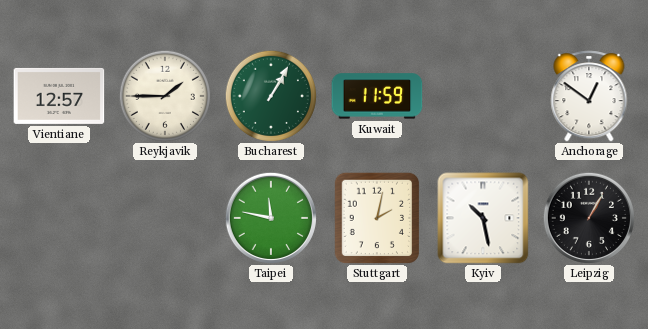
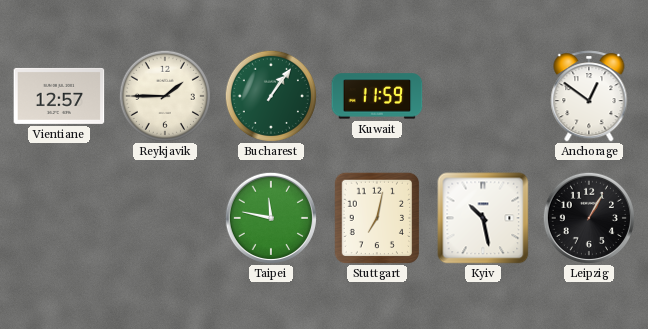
Bucharest: 1:05 -> 1:06
Stuttgart: 2:02 -> 7:02
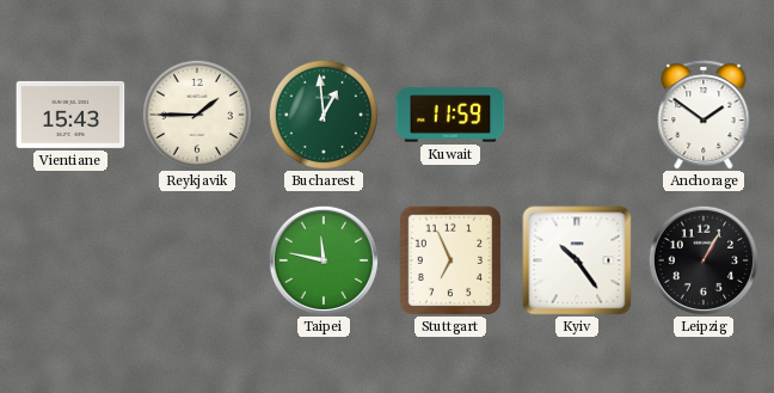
Vientiane: 12:57 -> 15:43
Bucharest: 1:06 -> 12:59
Anchorage: 12:51 -> 1:51
Stuttgart: 7:02 -> 6:56
Kyiv: 10:28 -> 10:24
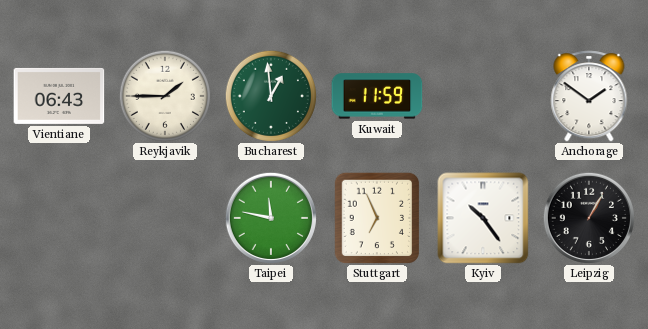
Vientiane: 15:43 -> 06:43
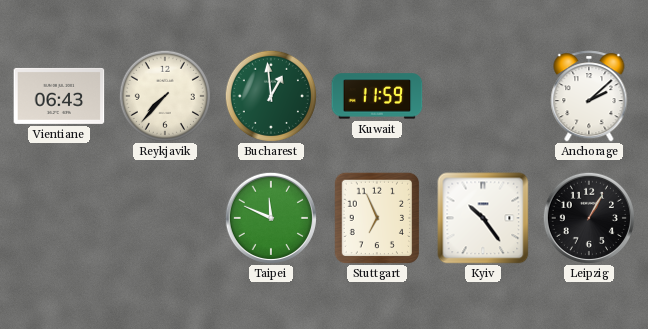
Reykjavik: 1:45 -> 7:37
Anchorage: 1:51 -> 2:08
Taipei: 11:47 -> 11:49
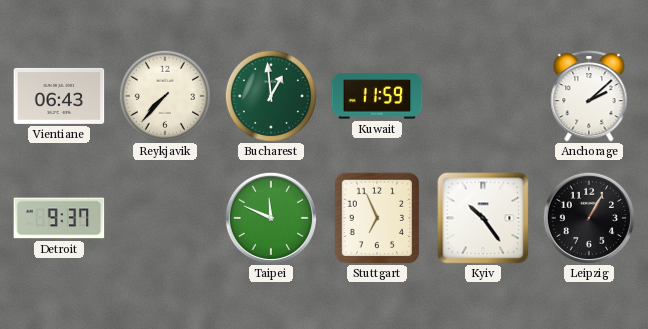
Detroit: none -> 9:37
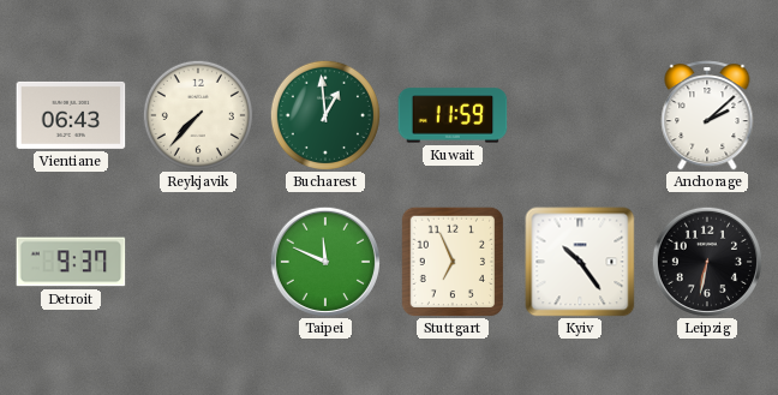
Leipzig: 1:05 -> 6:32
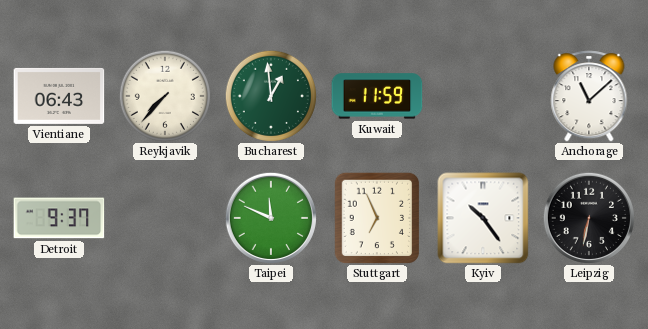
Anchorage: 2:08 -> 11:08
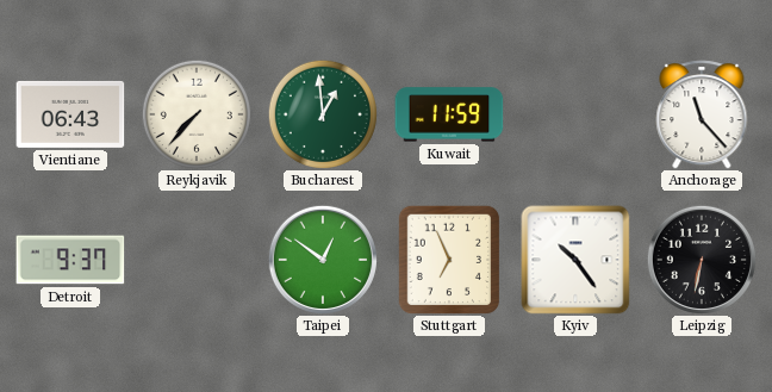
Anchorage: 11:08 -> 11:23
Taipei: 11:49 -> 12:51
